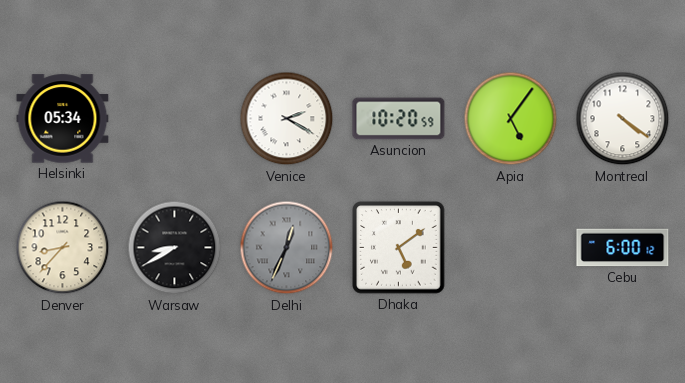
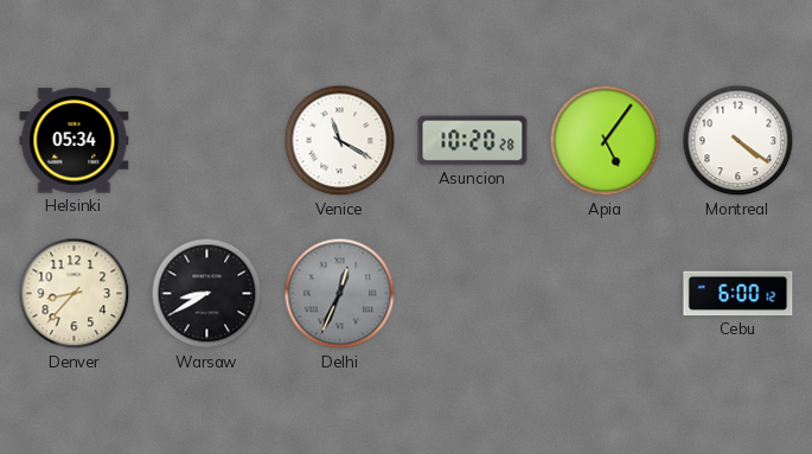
Venice: 2:20 -> 11:20
Asuncion: 10:20:59 -> 10:20:28
Dhaka: 5:09 -> none
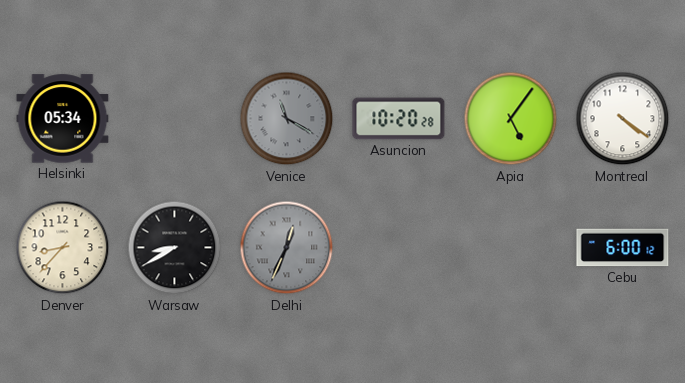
Venice dial: white -> grey
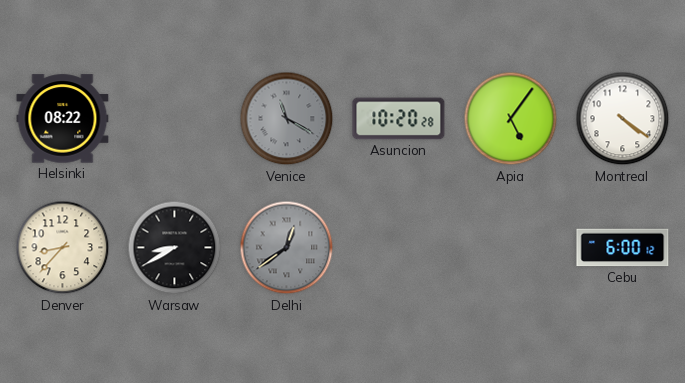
Helsinki: 05:34 -> 08:22
Delhi: 12:34 -> 12:39
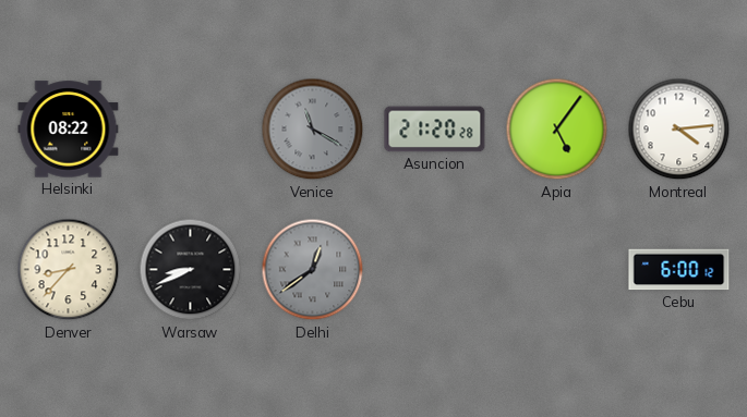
Asuncion: 10:20 -> 21:20
Montreal: 4:21 -> 4:14
Warsaw: 8:40 -> 8:41
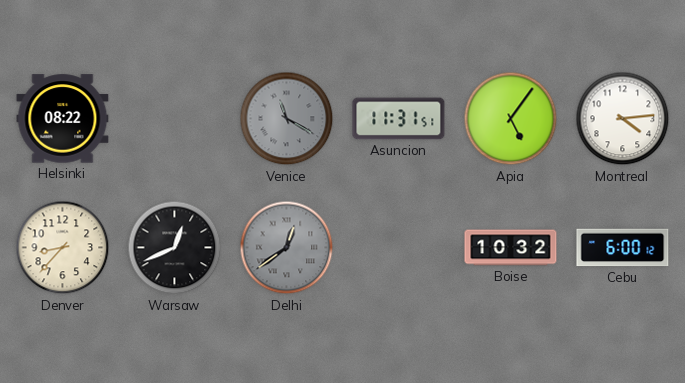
Asuncion: 21:20 -> 11:31
Warsaw: 8:41 -> 12:41
Boise: none -> 10:32
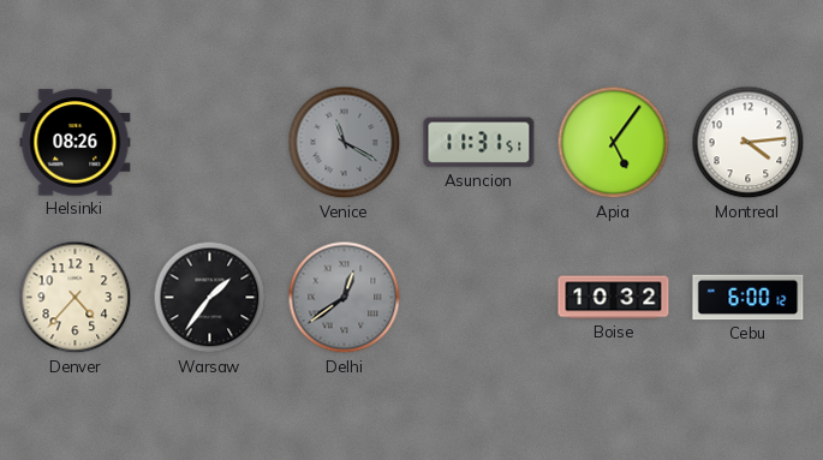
Helsinki: 08:22 -> 08:26
Denver: 8:37 -> 4:37
Warsaw: 12:41 -> 1:36
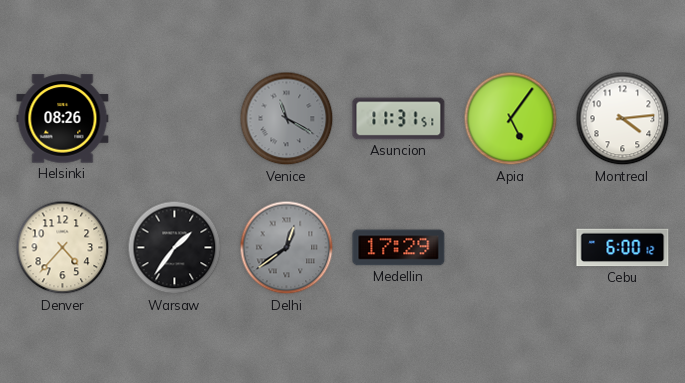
Medellin: none -> 17:29
Boise: 10:32 -> none
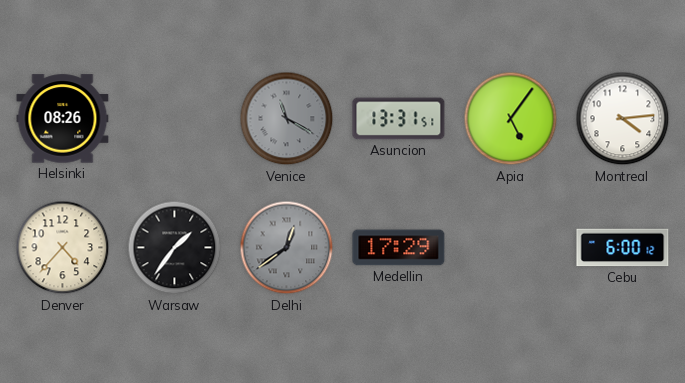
Asuncion: 11:31 -> 13:31
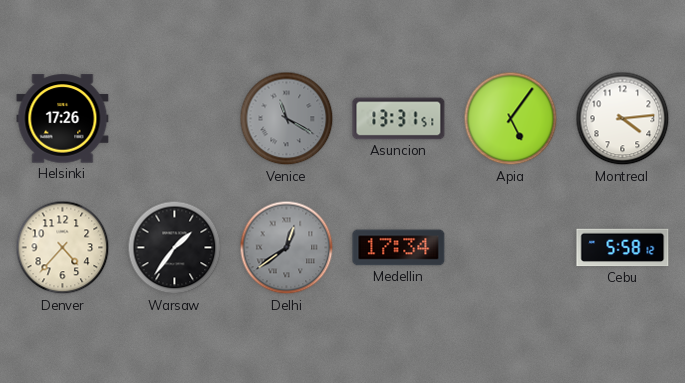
Helsinki: 08:26 -> 17:26
Medellin: 17:29 -> 17:34
Cebu: 6:00 -> 5:58
